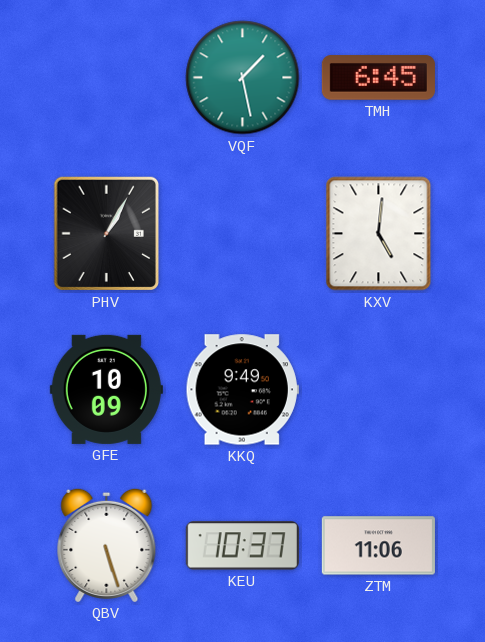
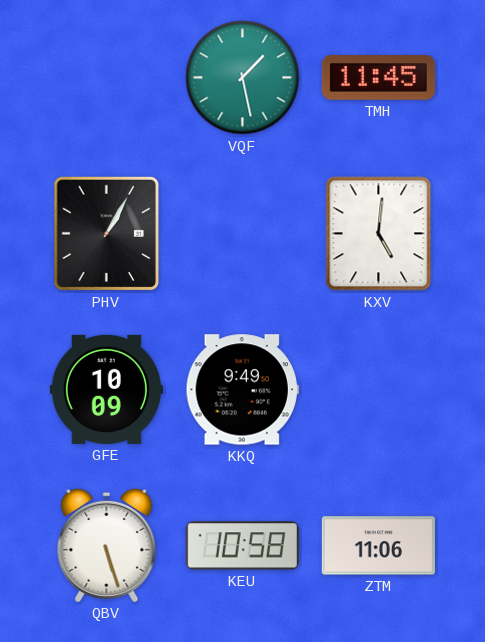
TMH: 6:45 -> 11:45
KEU: 10:37 -> 10:58
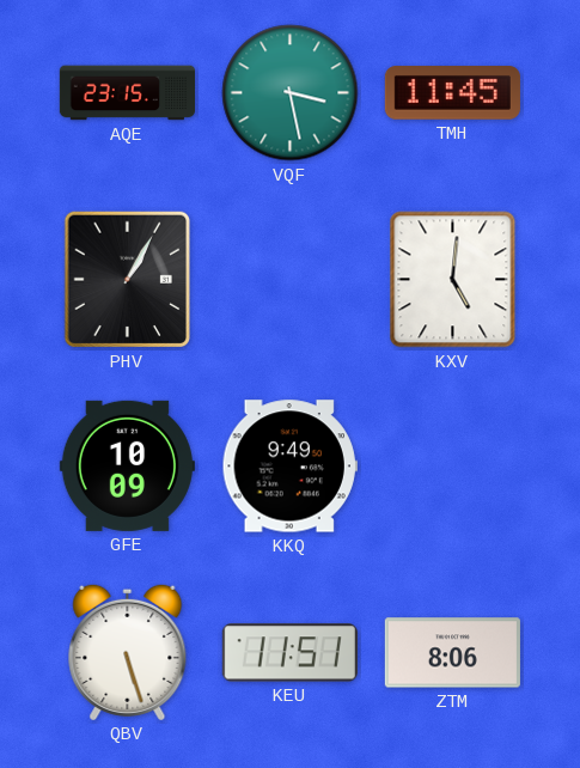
AQE: none -> 23:15
VQF: 1:28 -> 3:28
KEU: 10:58 -> 11:51
ZTM: 11:06 -> 8:06
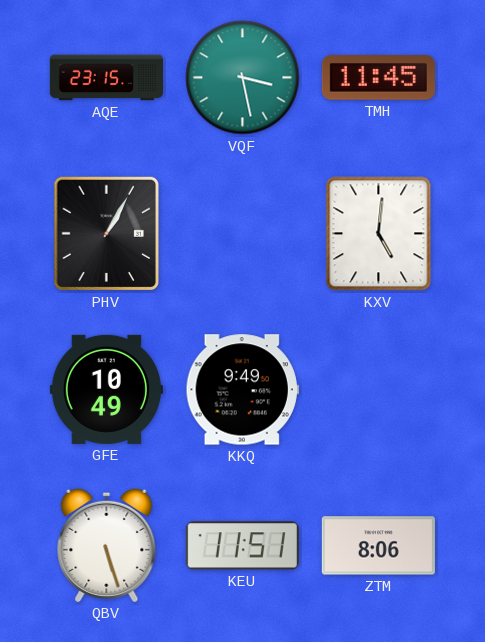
GFE: 10:09 -> 10:49
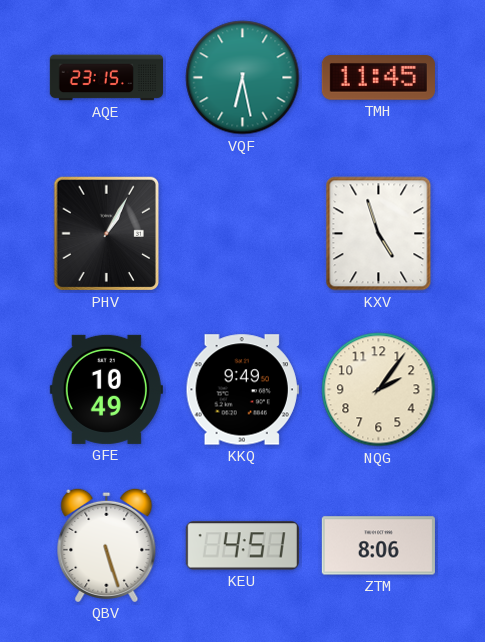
VQF: 3:28 -> 6:28
KXV: 5:01 -> 4:57
NQG: none -> 2:06
KEU: 11:51 -> 4:51
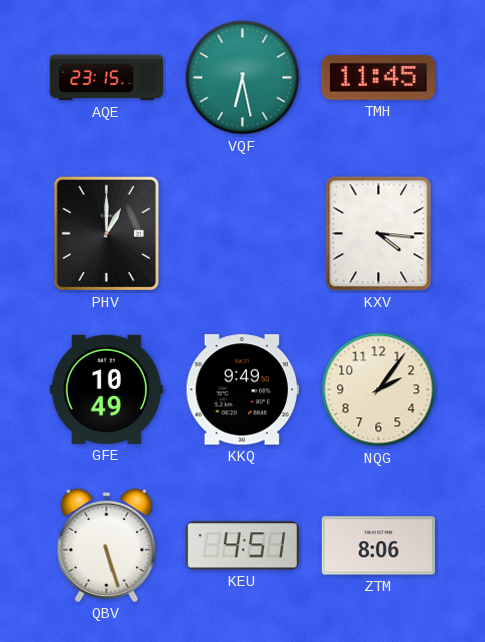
PHV: 1:05 -> 1:00
KXV: 4:57 -> 4:16
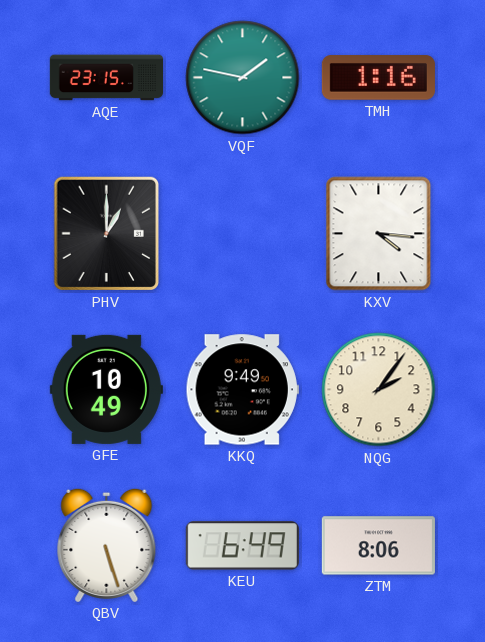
VQF: 6:28 -> 1:47
TMH: 11:45 -> 1:16
KEU: 4:51 -> 6:49
